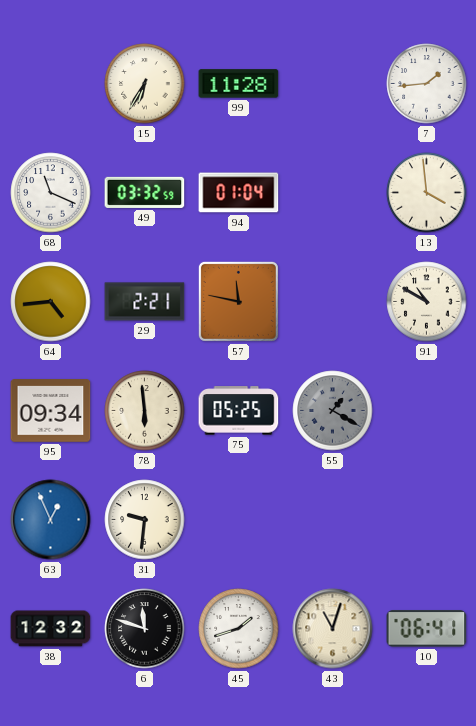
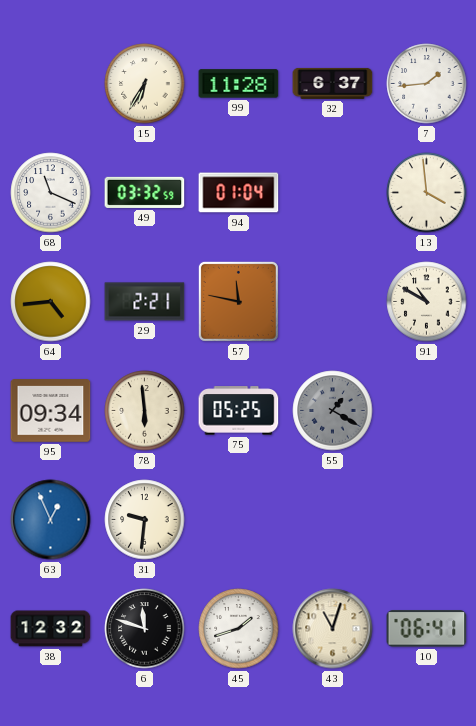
32: none -> 6:37
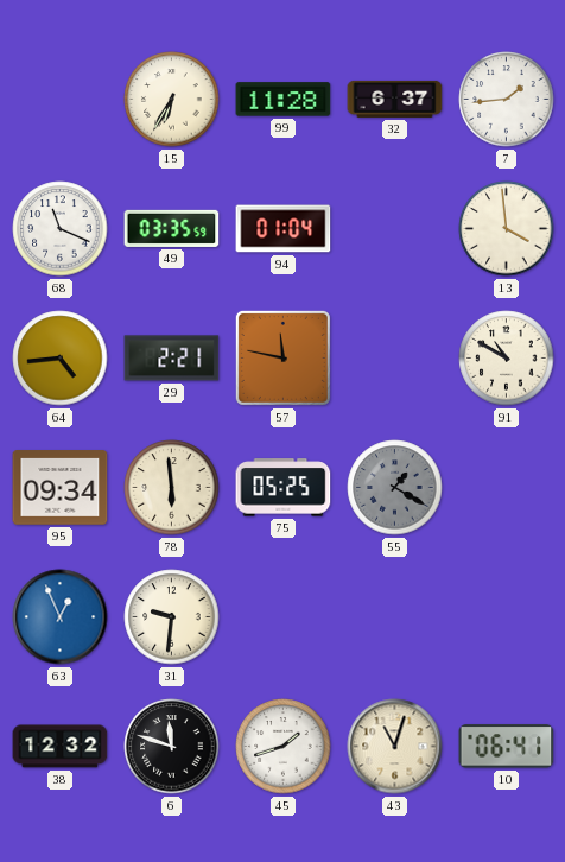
49: 03:32 -> 03:35
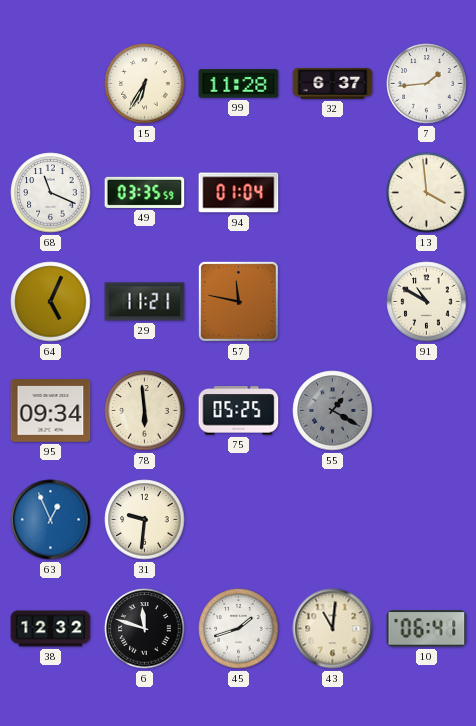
64: 4:44 -> 5:04
29: 2:21 -> 11:21
43: 11:03 -> 11:01
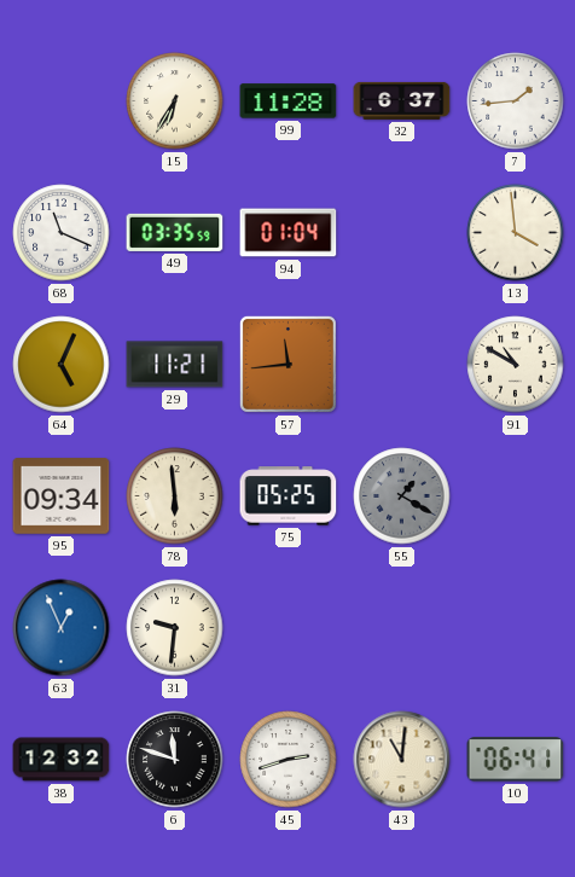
57: 11:47 -> 11:44
45: 1:42 -> 2:42
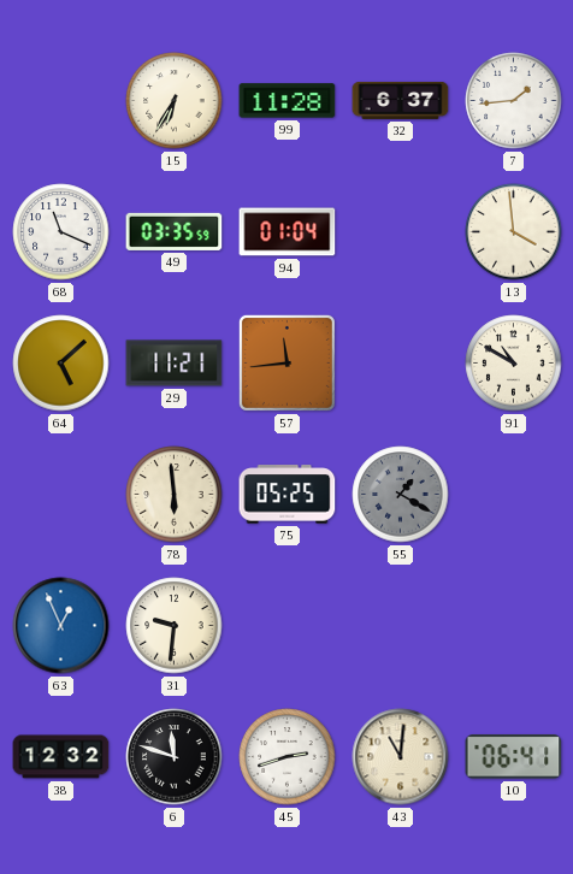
64: 5:04 -> 5:08
95: 09:34 -> none
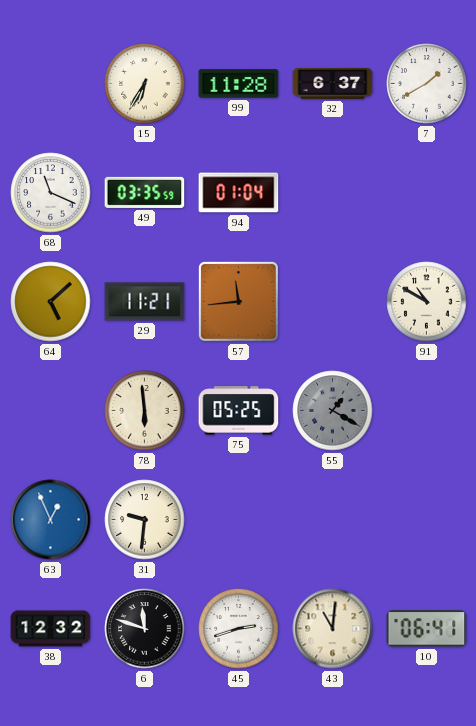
7: 1:44 -> 1:40
13: 3:59 -> none
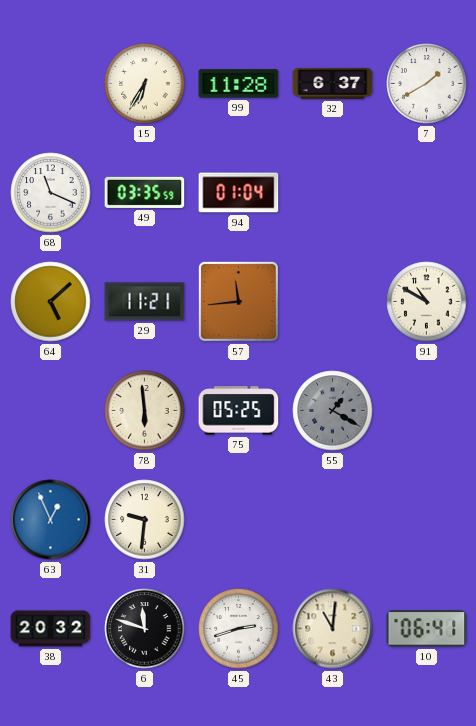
38: 12:32 -> 20:32
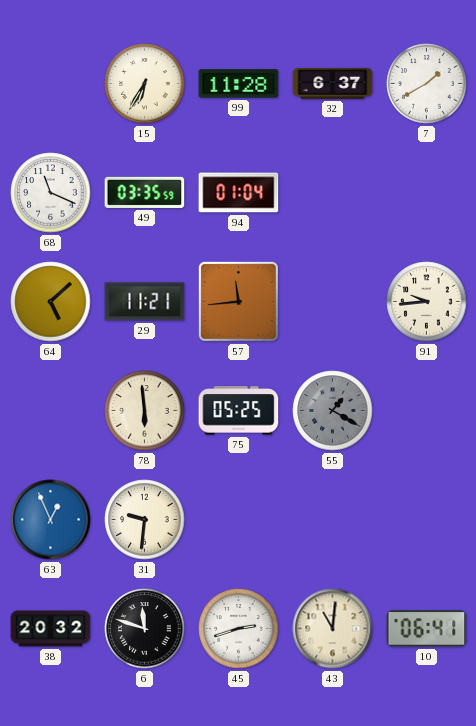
91: 10:50 -> 9:44
